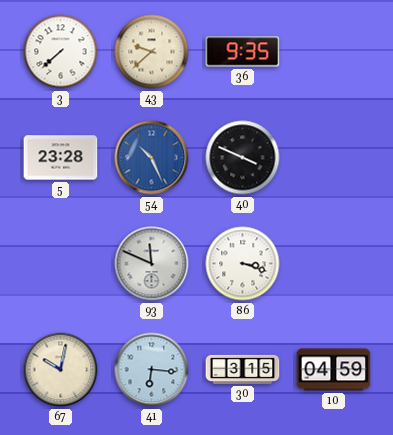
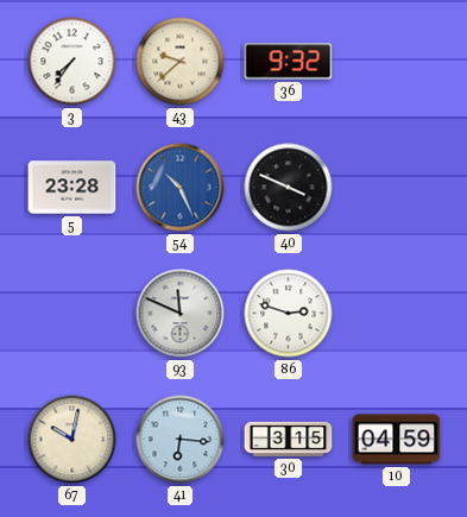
3: 7:38 -> 7:36
36: 9:35 -> 9:32
86: 3:18 -> 2:48
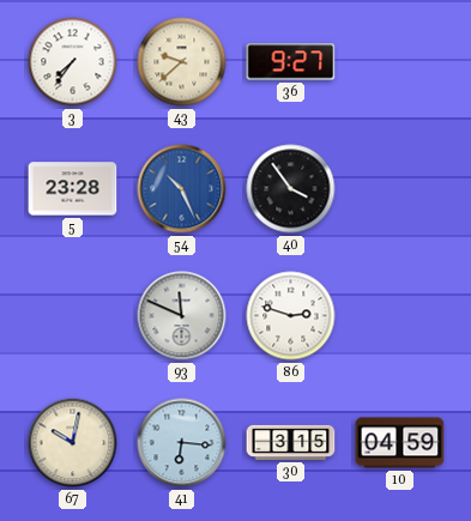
36: 9:32 -> 9:27
40: 3:49 -> 3:54
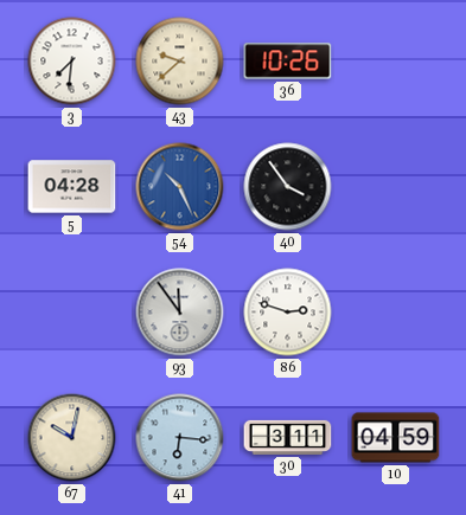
3: 7:36 -> 7:31
36: 9:27 -> 10:26
5: 23:28 -> 04:28
93: 11:49 -> 11:54
30: 3:15 -> 3:11
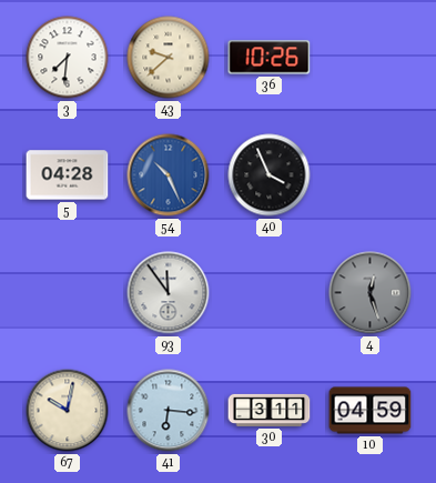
40: 3:54 -> 3:56
86: 2:48 -> none
4: none -> 12:27
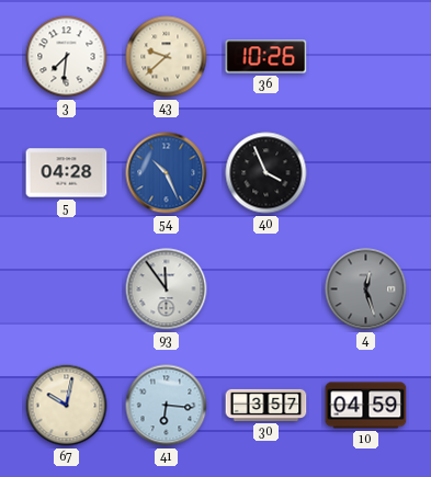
30: 3:11 -> 3:57
